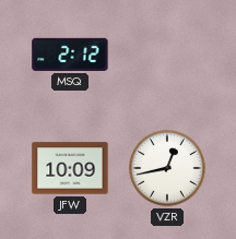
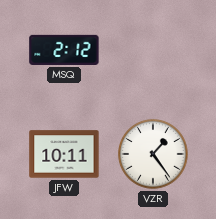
JFW: 10:09 -> 10:11
VZR: 12:43 -> 1:24
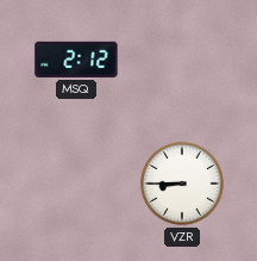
JFW: 10:11 -> none
VZR: 1:24 -> 8:45
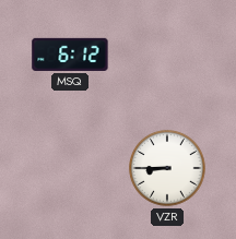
MSQ: 2:12 -> 6:12
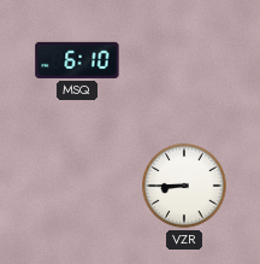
MSQ: 6:12 -> 6:10
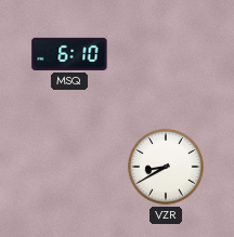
VZR: 8:45 -> 8:40
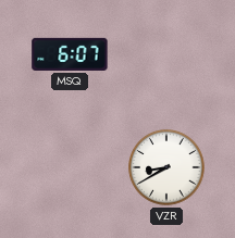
MSQ: 6:10 -> 6:07
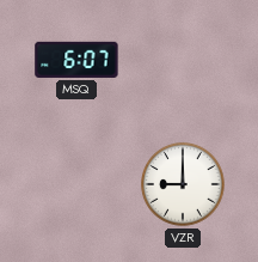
VZR: 8:40 -> 9:00
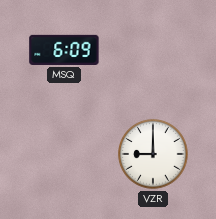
MSQ: 6:07 -> 6:09
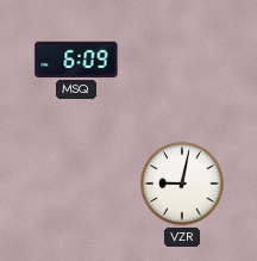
VZR: 9:00 -> 9:02
